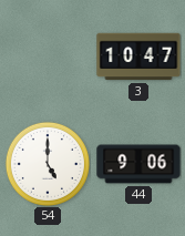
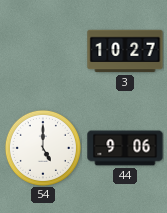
3: 10:47 -> 10:27
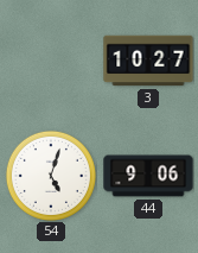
54: 5:00 -> 5:03
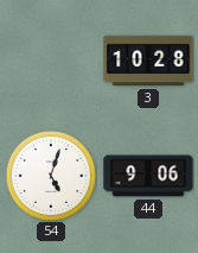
3: 10:27 -> 10:28
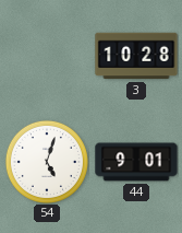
44: 9:06 -> 9:01
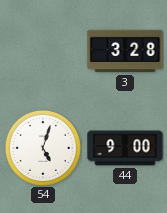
3: 10:28 -> 3:28
44: 9:01 -> 9:00
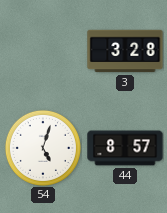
44: 9:00 -> 8:57
